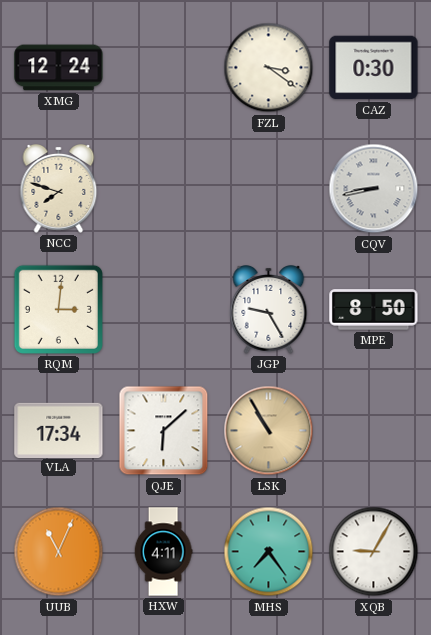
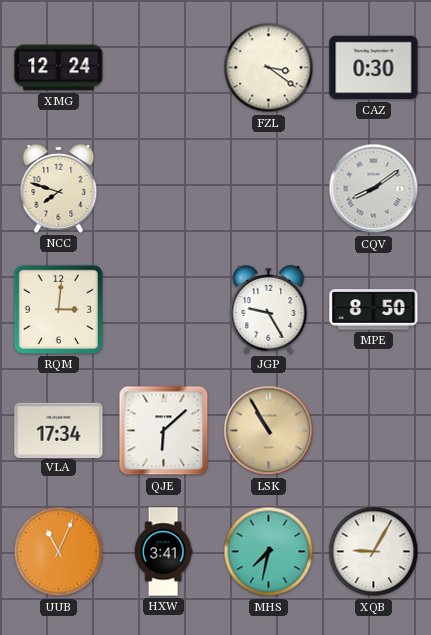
CQV: 8:43 -> 8:09
HXW: 4:11 -> 3:41
MHS: 7:24 -> 7:32
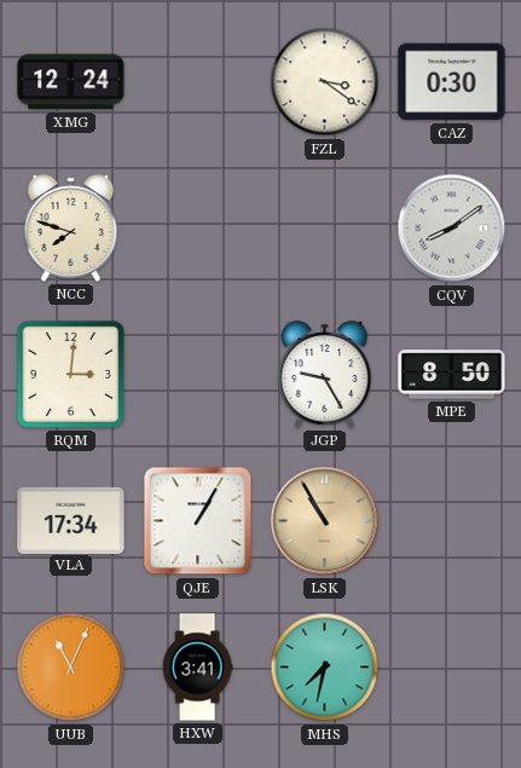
QJE: 6:08 -> 1:05
XQB: 9:05 -> none
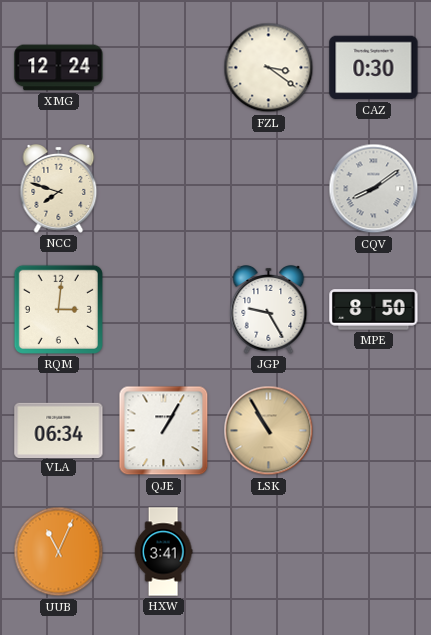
VLA: 17:34 -> 06:34
MHS: 7:32 -> none
